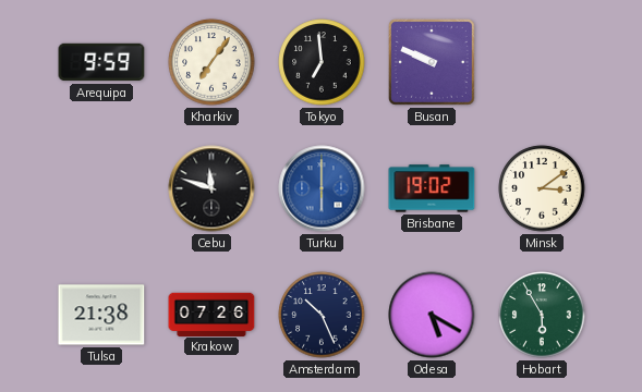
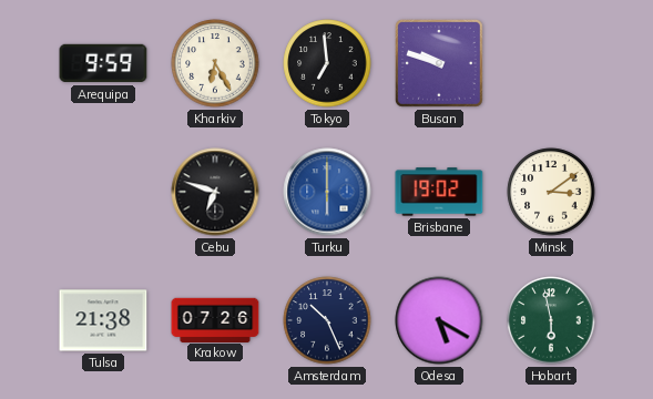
Kharkiv: 7:06 -> 6:25
Busan: 9:49 -> 9:48
Cebu: 11:48 -> 6:48
Hobart: 5:55 -> 5:58
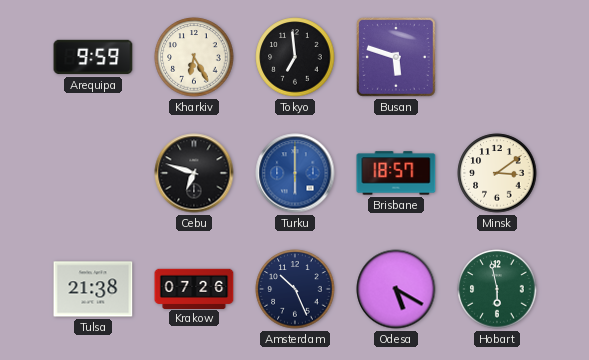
Busan: 9:48 -> 5:48
Brisbane: 19:02 -> 18:57
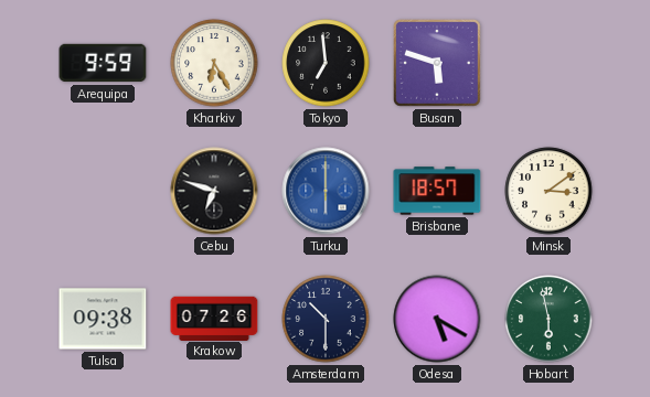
Tulsa: 21:38 -> 09:38
Amsterdam: 10:26 -> 10:30
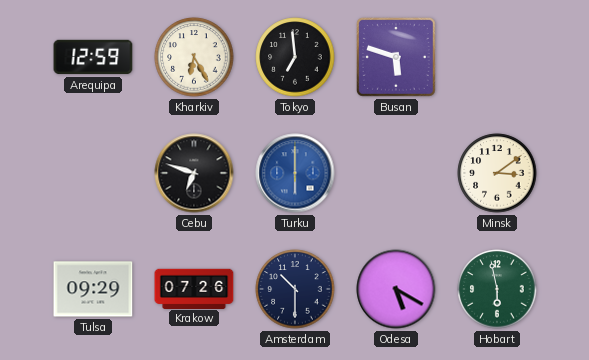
Arequipa: 9:59 -> 12:59
Brisbane: 18:57 -> none
Tulsa: 09:38 -> 09:29
